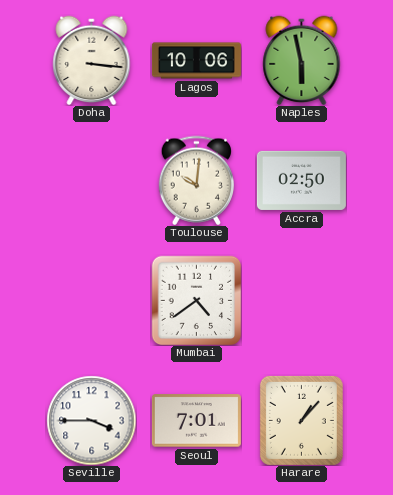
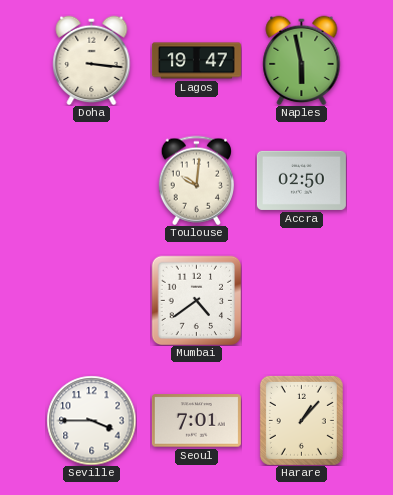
Lagos: 10:06 -> 19:47
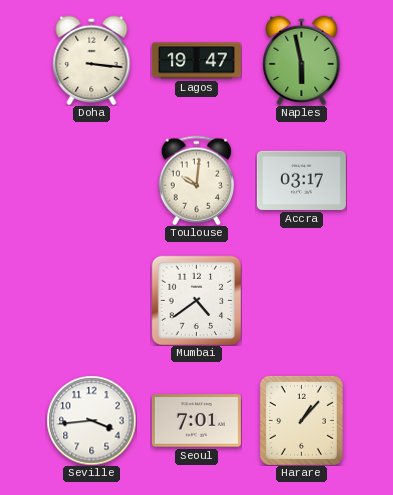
Accra: 02:50 -> 03:17
Seville: 3:45 -> 3:44
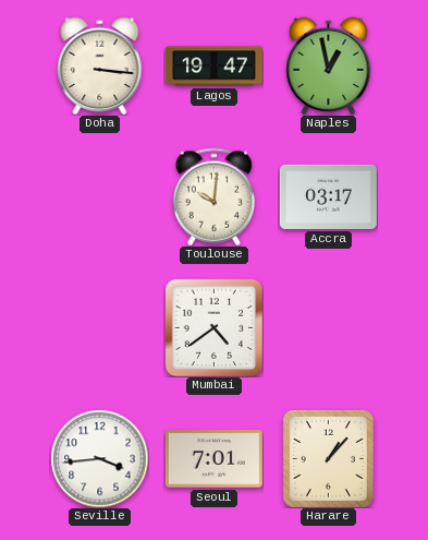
Naples: 5:58 -> 12:58
